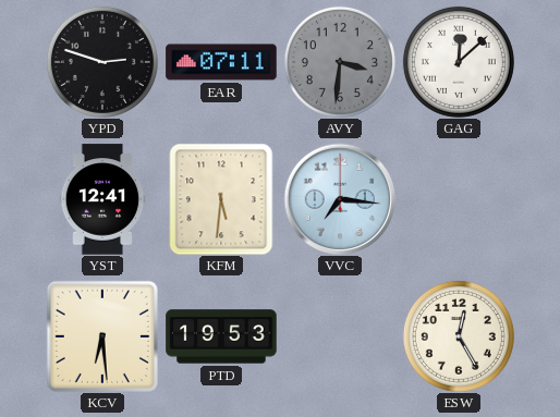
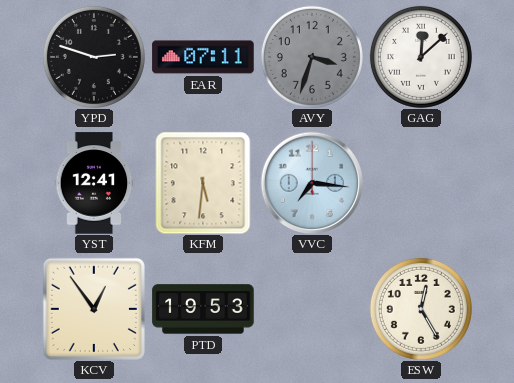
AVY: 3:31 -> 3:33
KCV: 6:29 -> 12:54
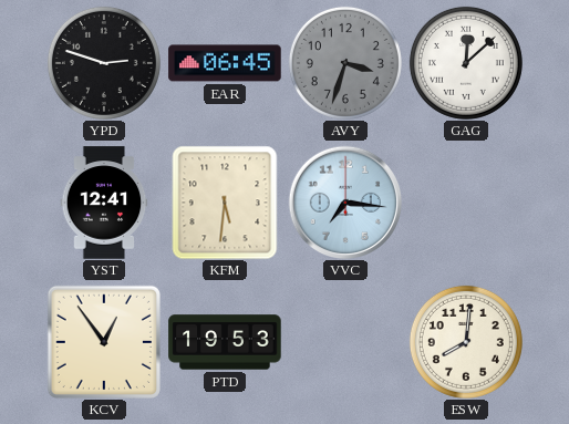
EAR: 07:11 -> 06:45
ESW: 12:25 -> 8:01
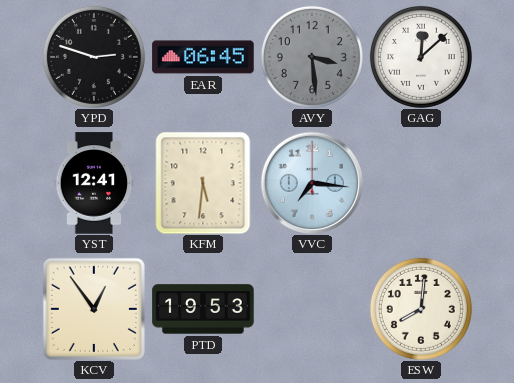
AVY: 3:33 -> 3:29
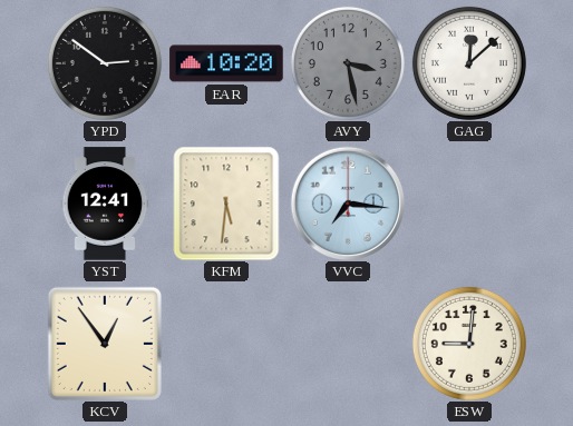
YPD: 2:48 -> 2:51
EAR: 06:45 -> 10:20
AVY: 3:29 -> 3:28
PTD: 19:53 -> none
ESW: 8:01 -> 9:01
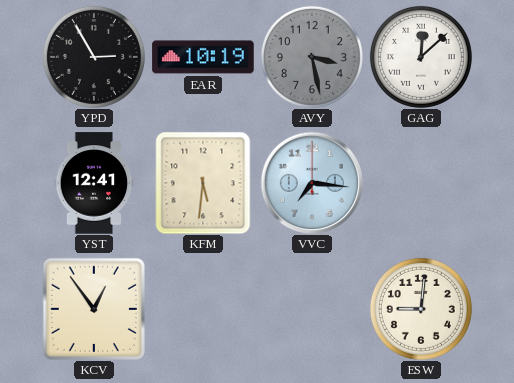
YPD: 2:51 -> 2:55
EAR: 10:20 -> 10:19
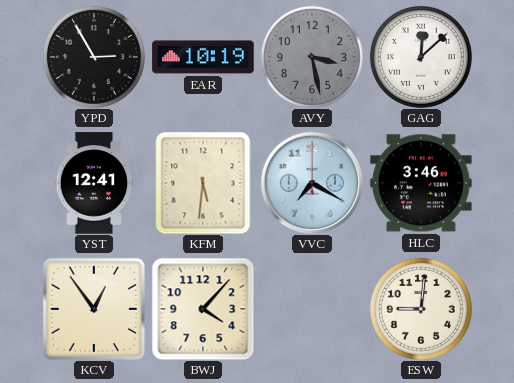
VVC: 7:16 -> 7:20
HLC: none -> 3:46
BWJ: none -> 4:07
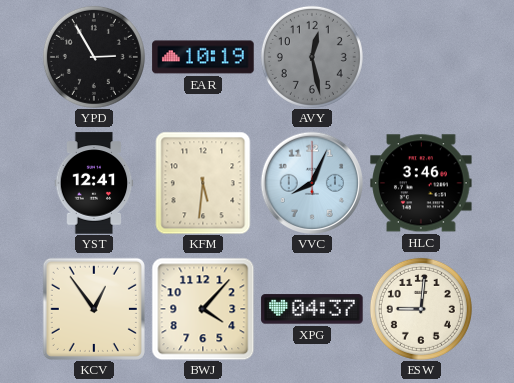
AVY: 3:28 -> 12:28
GAG: 12:08 -> none
VVC: 7:20 -> 8:04
XPG: none -> 04:37
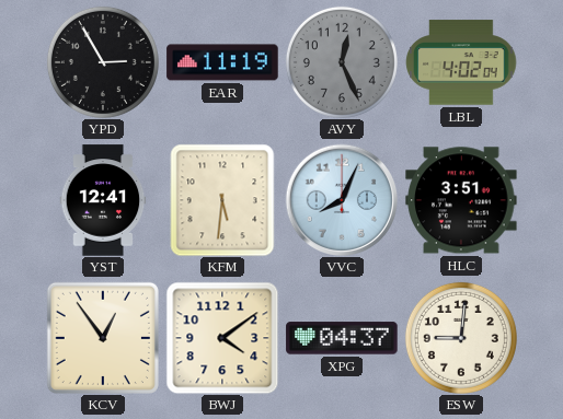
EAR: 10:19 -> 11:19
AVY: 12:28 -> 12:26
LBL: none -> 4:02
HLC: 3:46 -> 3:51
BWJ: 4:07 -> 4:09
